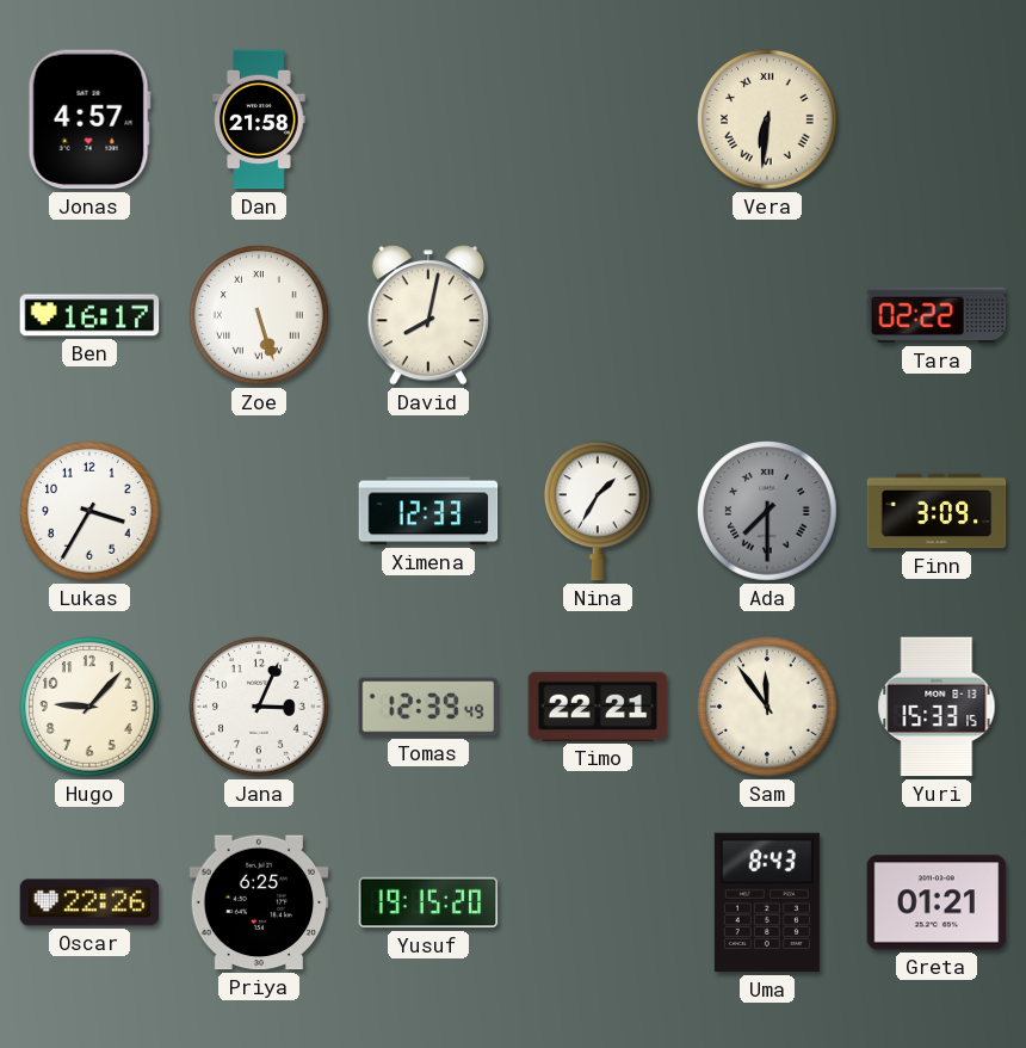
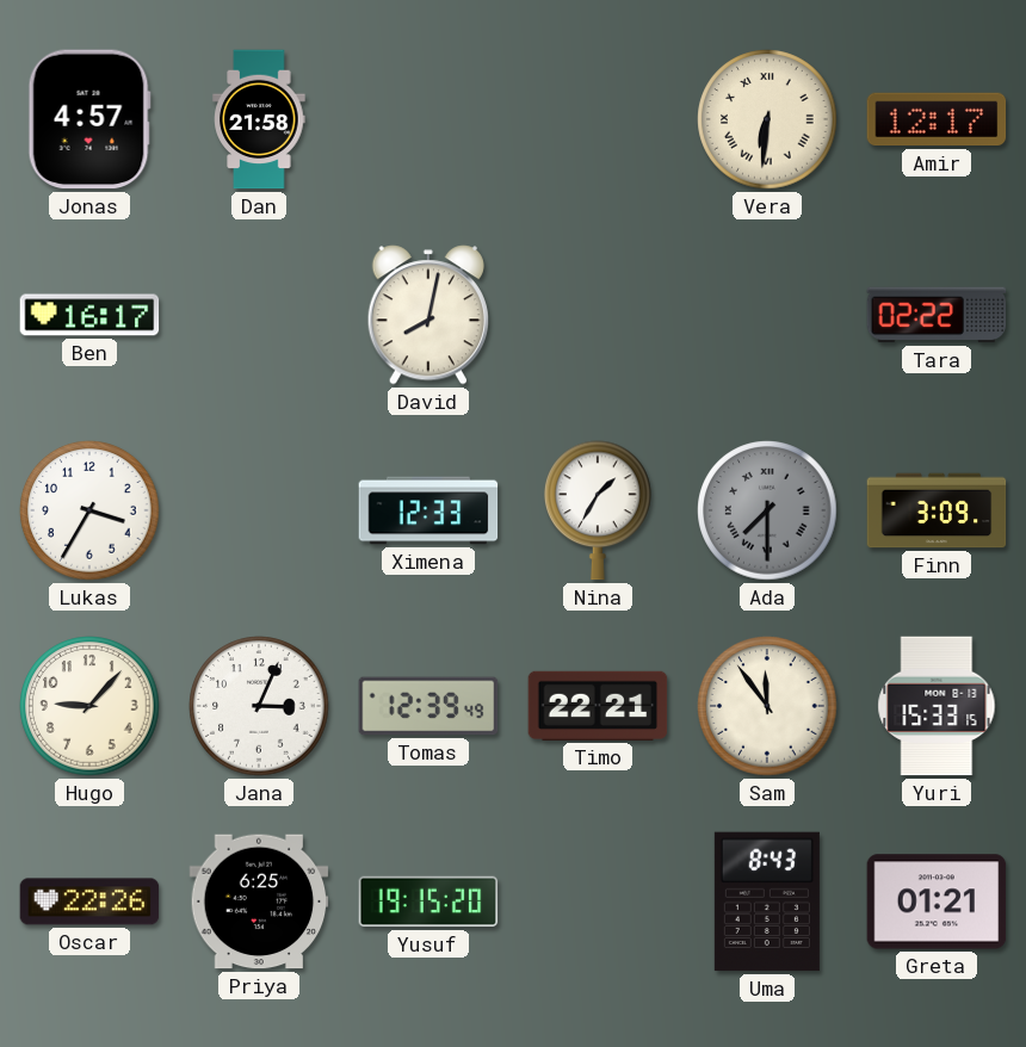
Amir: none -> 12:17
Zoe: 5:27 -> none
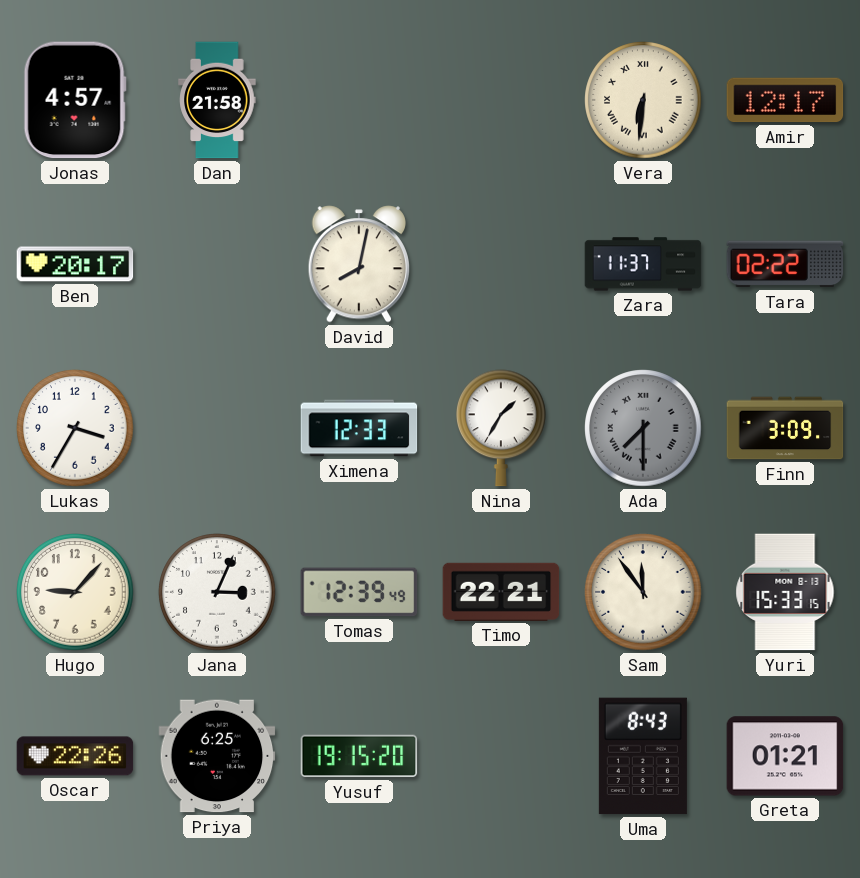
Ben: 16:17 -> 20:17
Zara: none -> 11:37
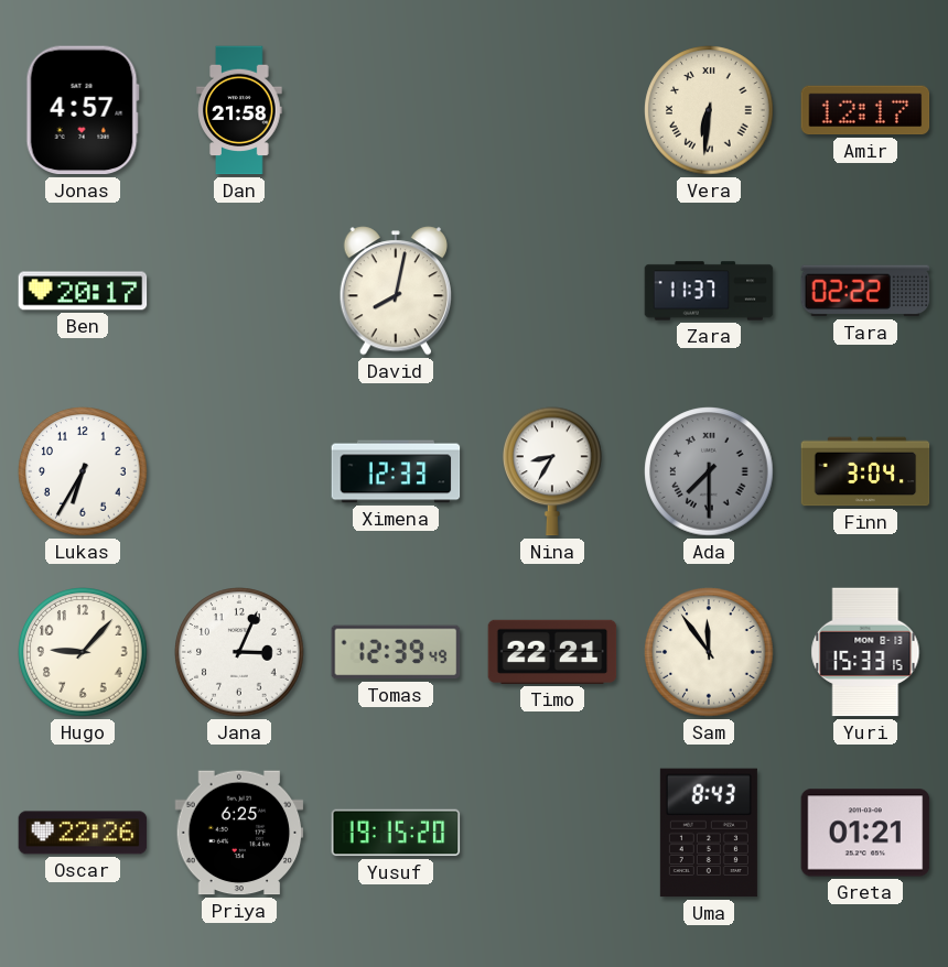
Lukas: 3:35 -> 6:35
Nina: 1:35 -> 8:35
Finn: 3:09 -> 3:04
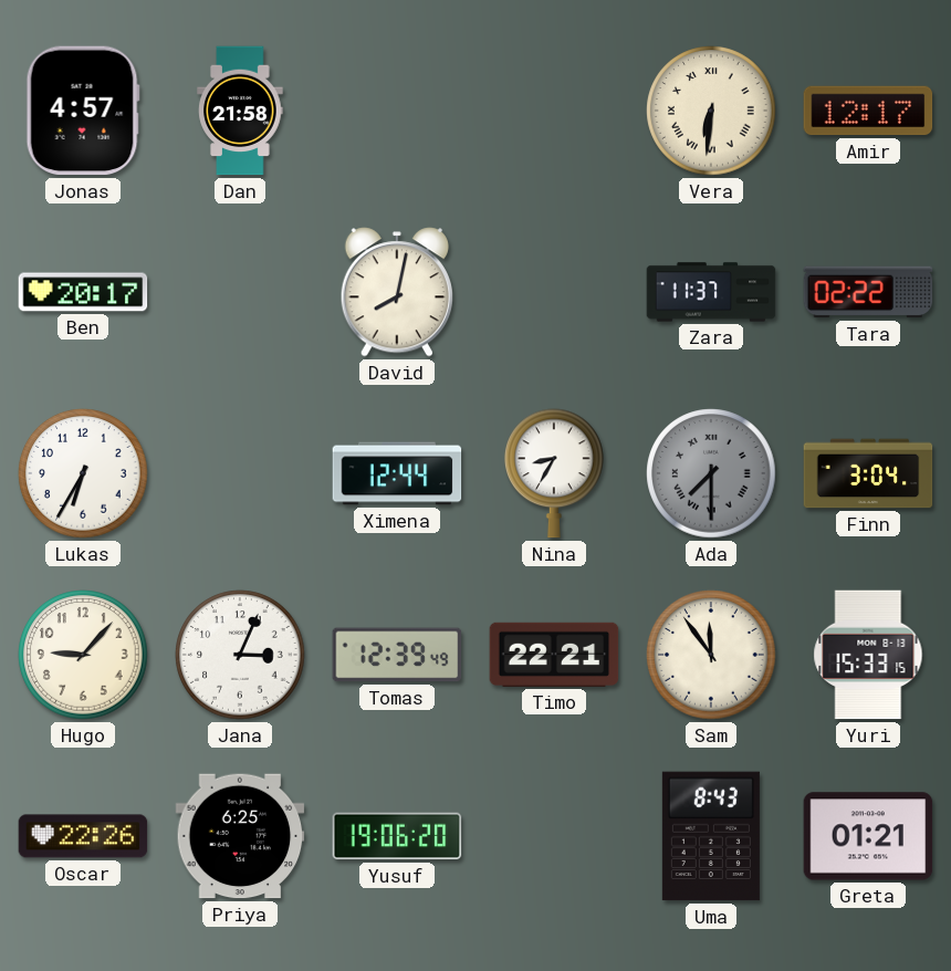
Ximena: 12:33 -> 12:44
Yusuf: 19:15 -> 19:06
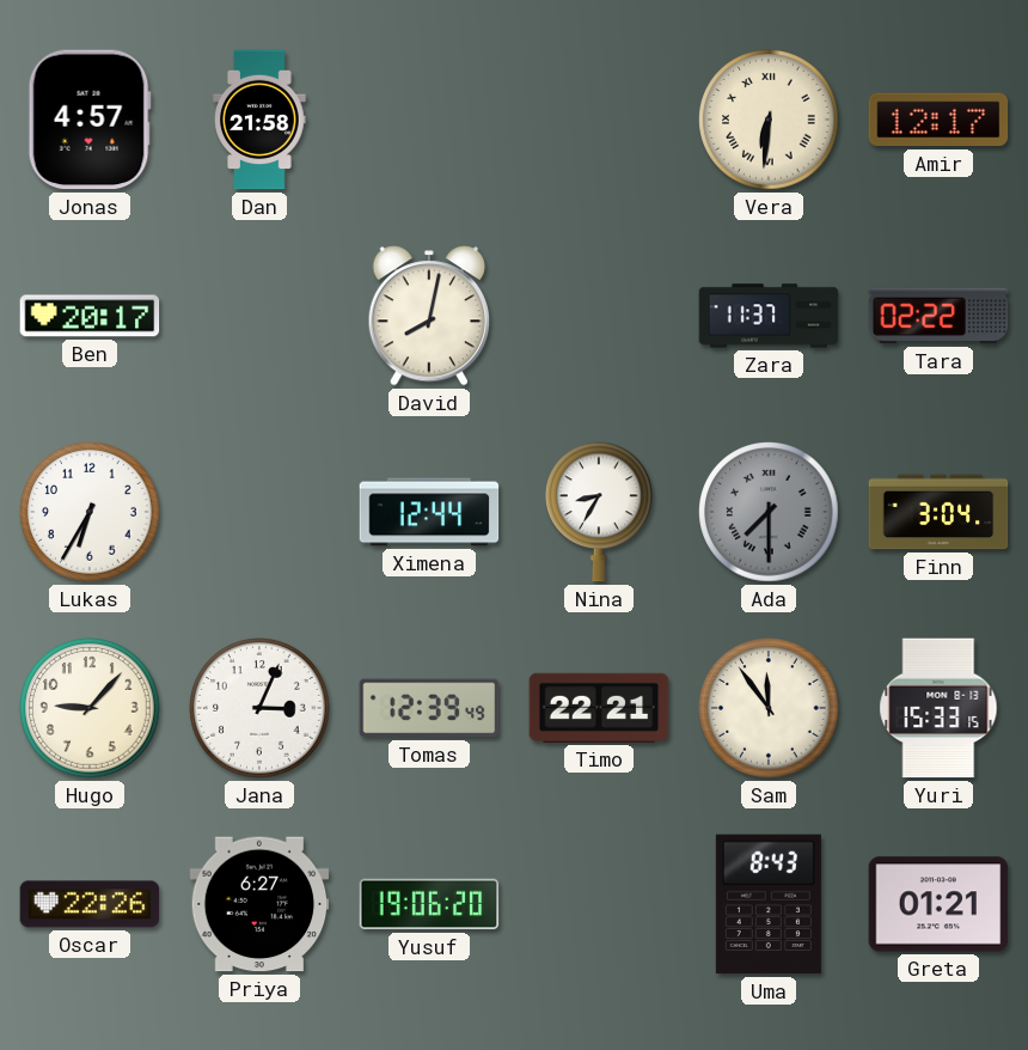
Priya: 6:25 -> 6:27
